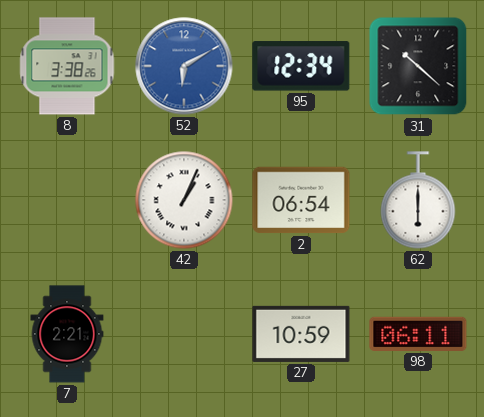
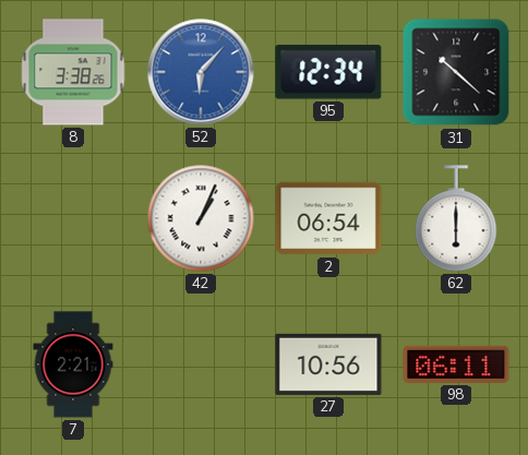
52: 6:10 -> 6:07
27: 10:59 -> 10:56
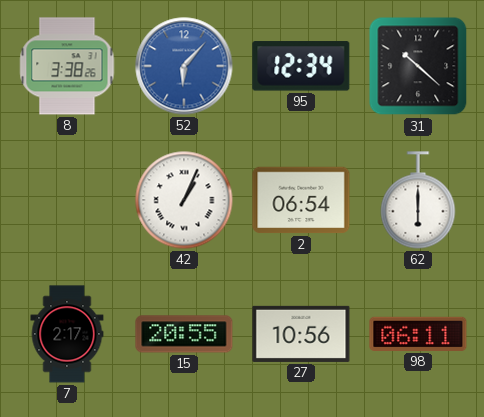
7: 2:21 -> 2:17
15: none -> 20:55
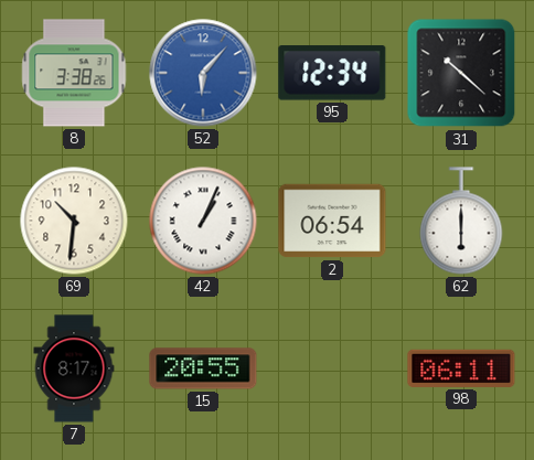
69: none -> 10:31
7: 2:17 -> 8:17
27: 10:56 -> none
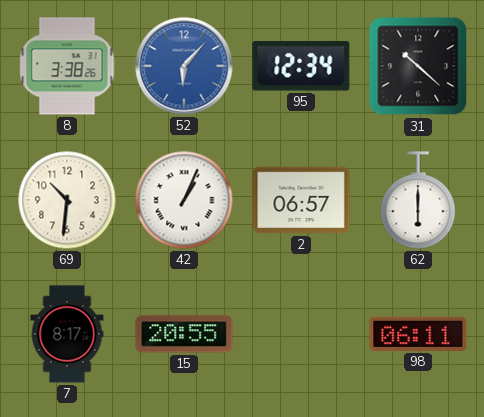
2: 06:54 -> 06:57
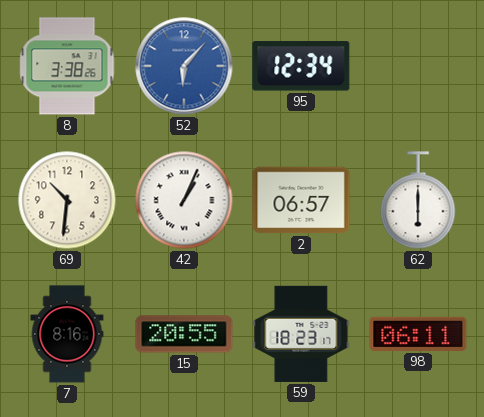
31: 10:22 -> none
7: 8:17 -> 8:16
59: none -> 18:23
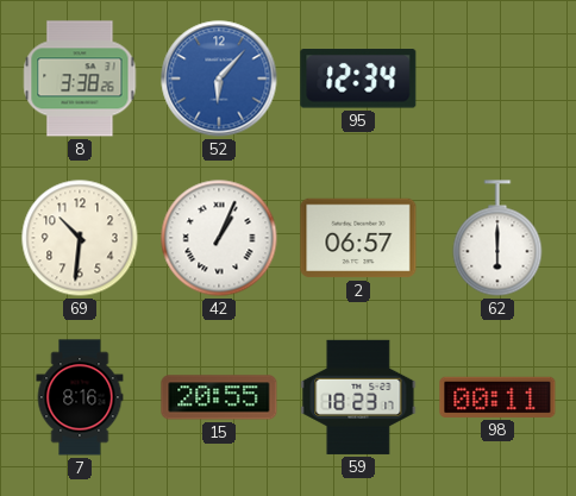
98: 06:11 -> 00:11
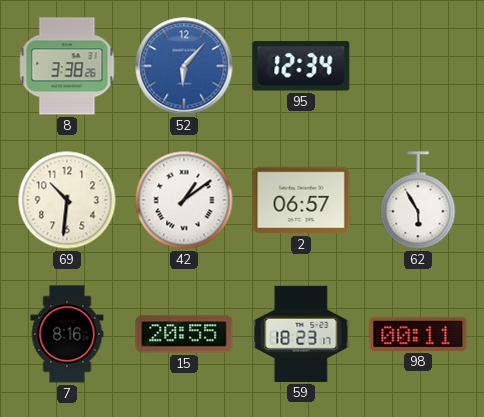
42: 1:04 -> 1:09
62: 6:00 -> 5:55
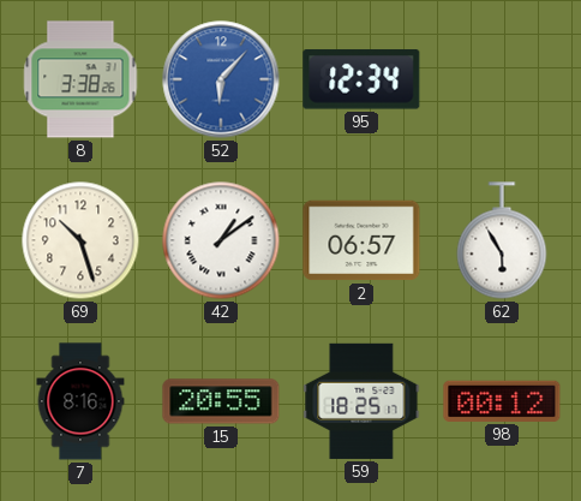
69: 10:31 -> 10:27
59: 18:23 -> 18:25
98: 00:11 -> 00:12
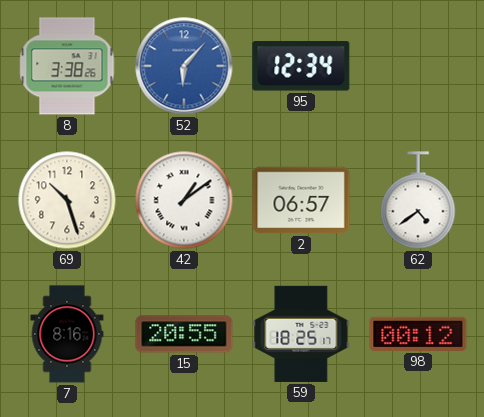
62: 5:55 -> 4:39
